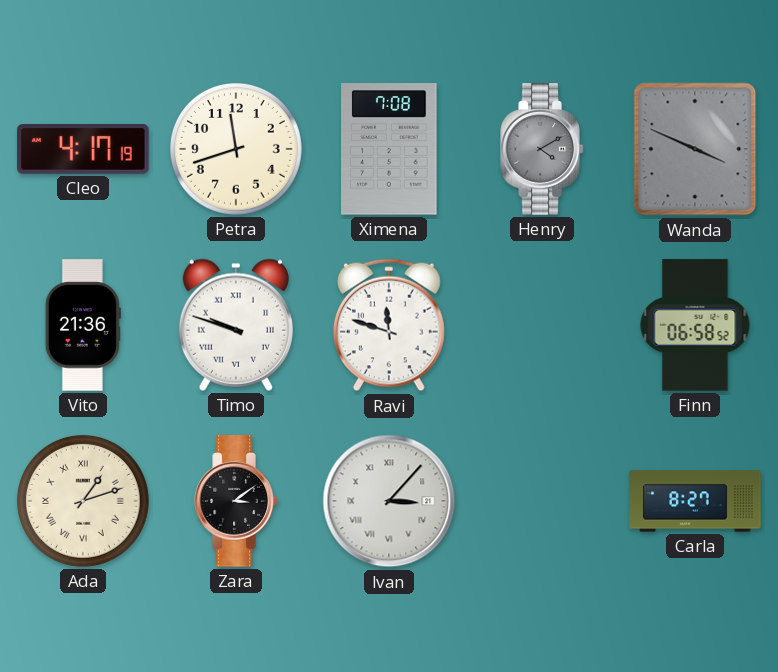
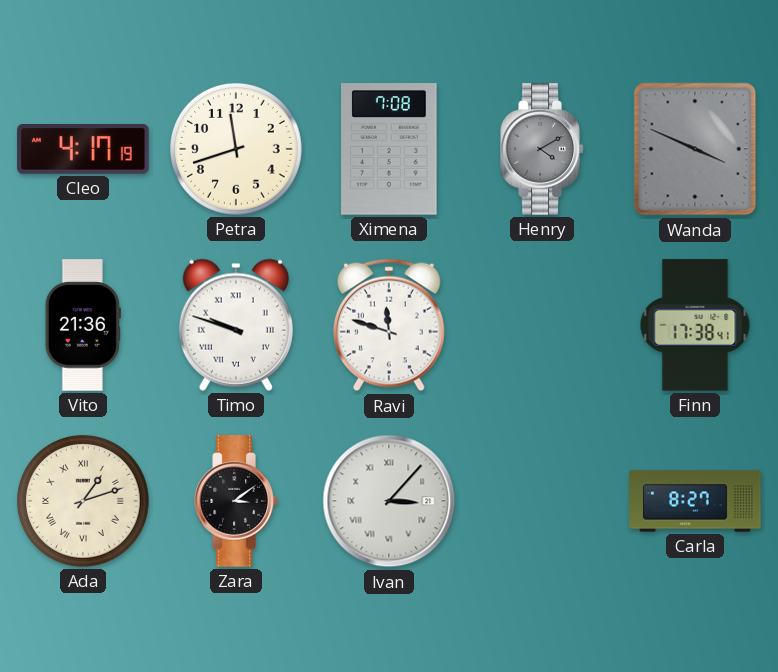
Finn: 06:58 -> 17:38
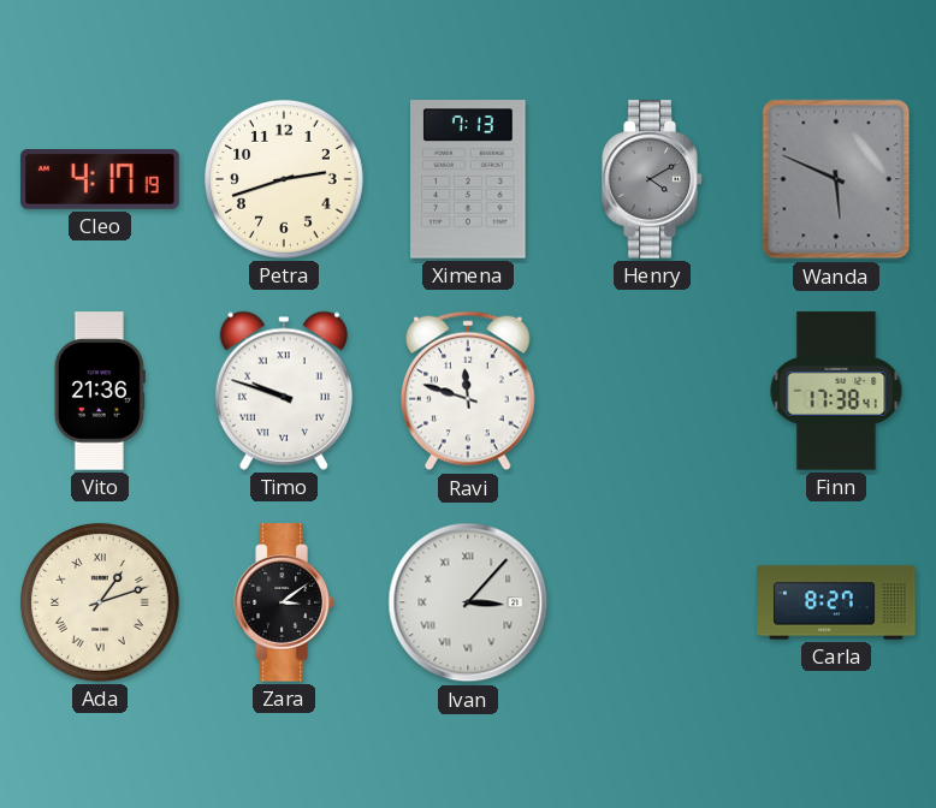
Petra: 11:42 -> 2:42
Ximena: 7:08 -> 7:13
Wanda: 3:49 -> 5:49
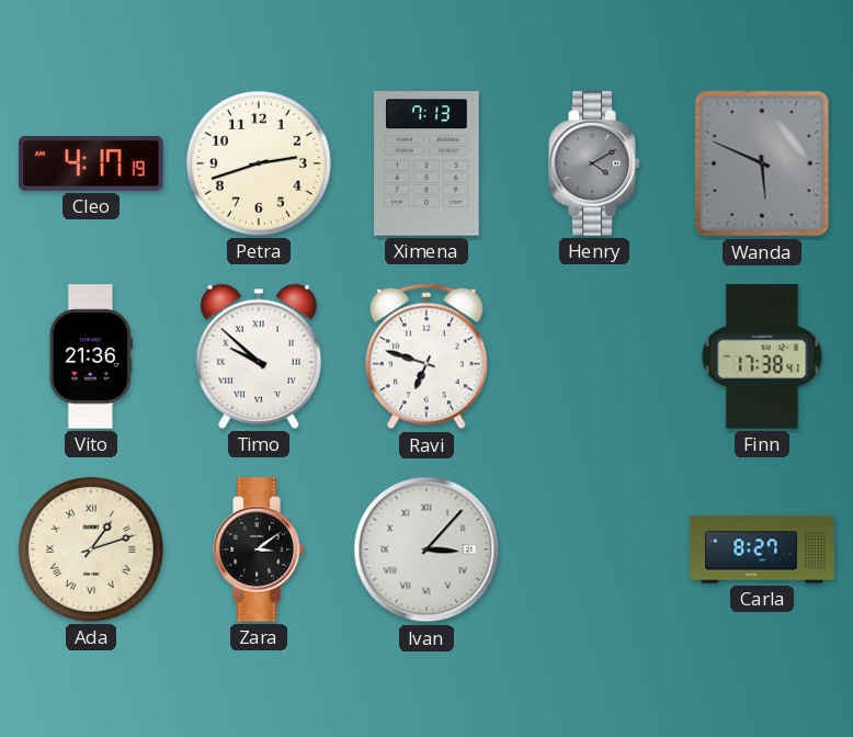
Timo: 9:48 -> 9:52
Ravi: 11:48 -> 6:48
